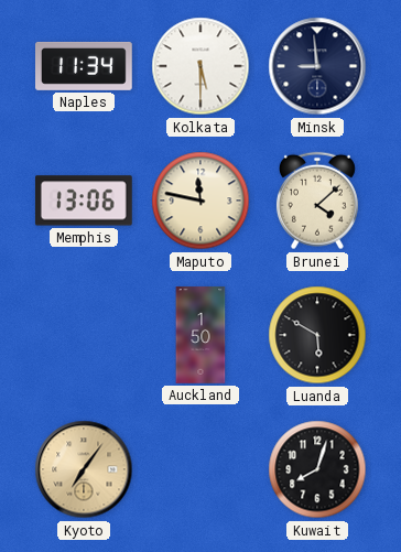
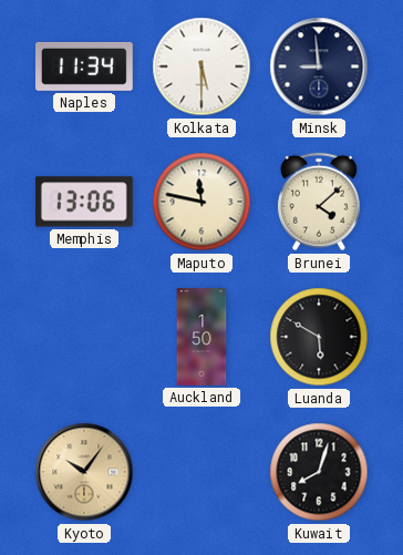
Kyoto: 7:06 -> 10:06
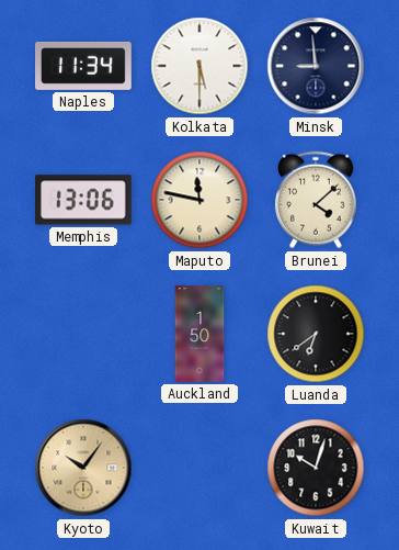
Luanda: 5:50 -> 6:39
Kuwait: 8:03 -> 10:03
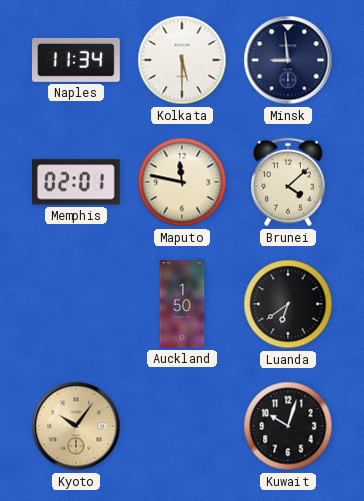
Memphis: 13:06 -> 02:01
